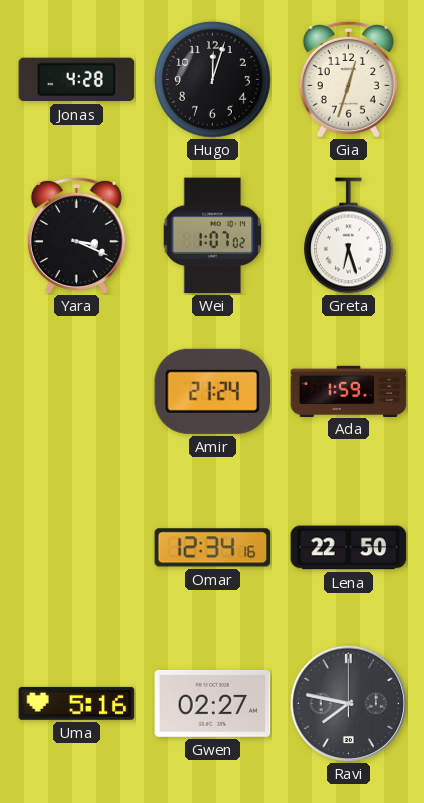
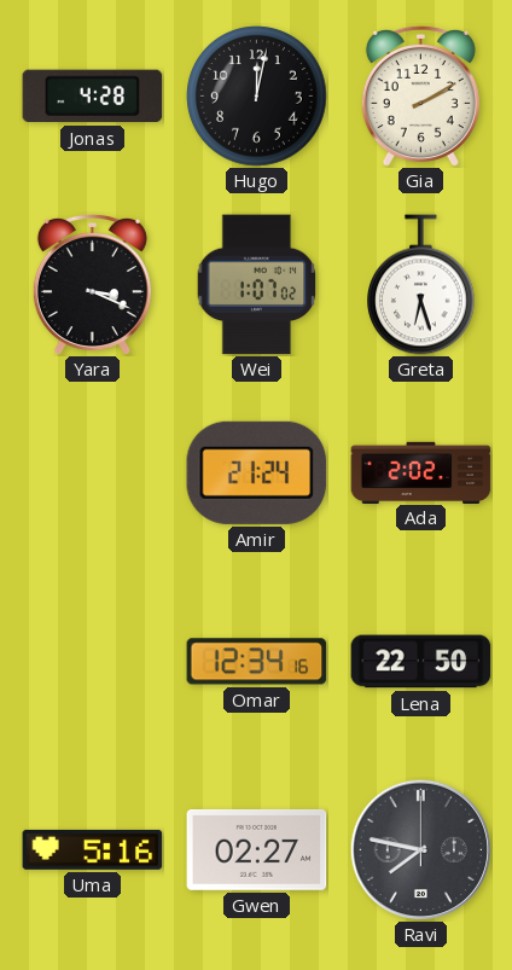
Hugo: 12:03 -> 12:02
Gia: 12:33 -> 2:10
Ada: 1:59 -> 2:02
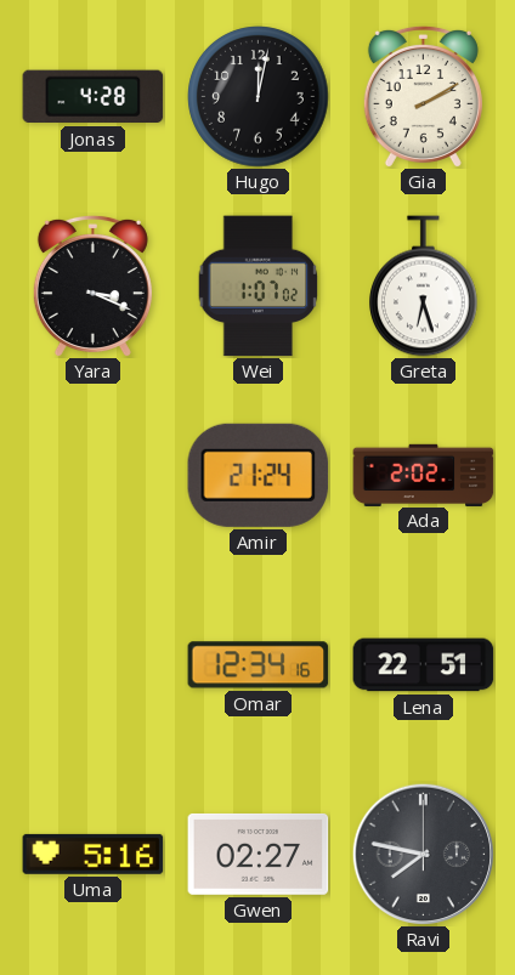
Lena: 22:50 -> 22:51
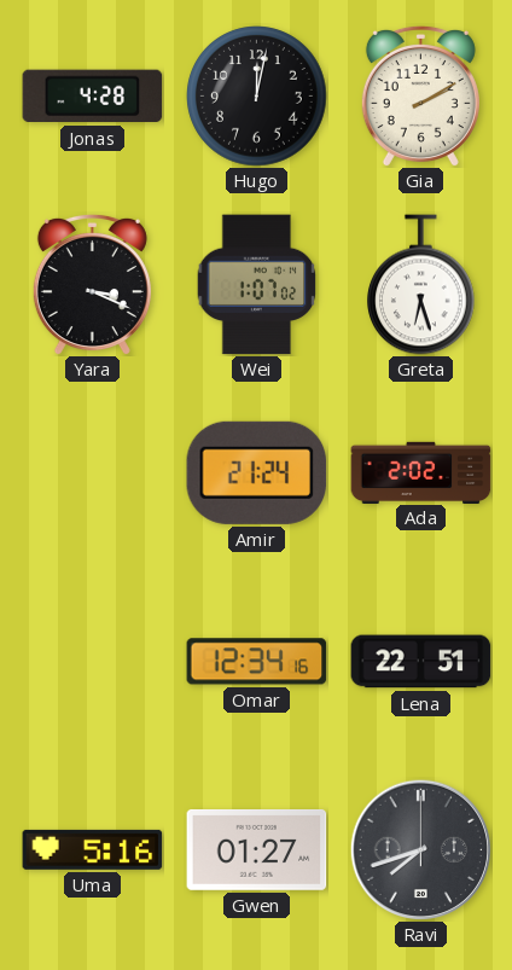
Gwen: 02:27 -> 01:27
Ravi: 7:47 -> 7:42
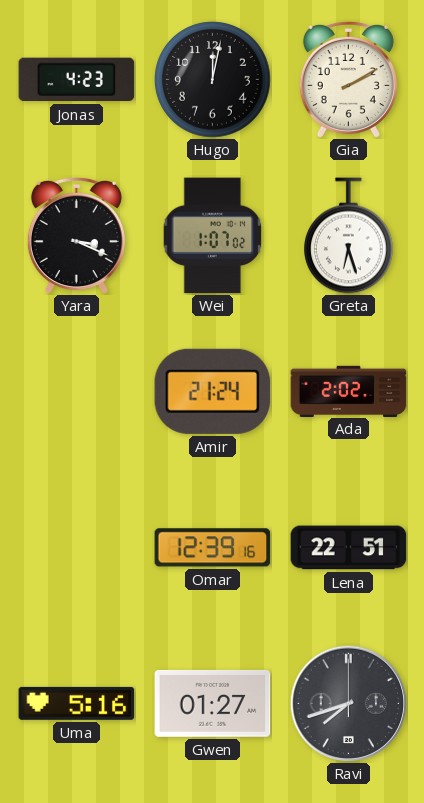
Jonas: 4:28 -> 4:23
Omar: 12:34 -> 12:39
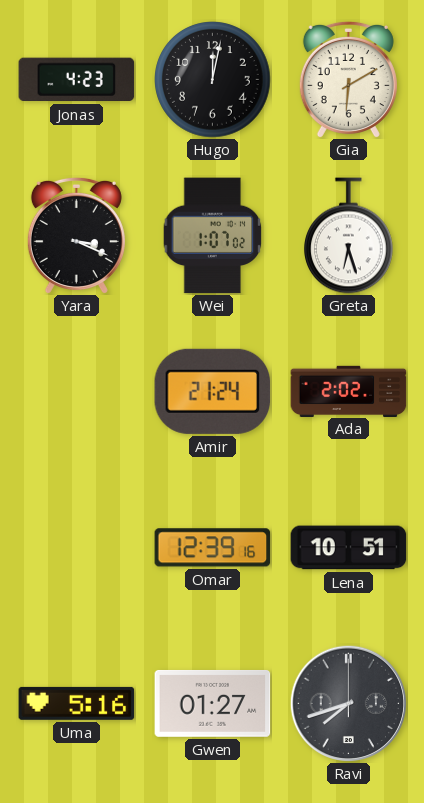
Gia: 2:10 -> 6:10
Lena: 22:51 -> 10:51
